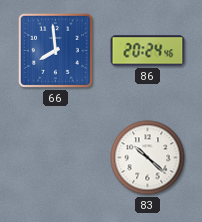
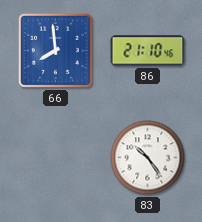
86: 20:24 -> 21:10
83: 10:22 -> 10:24
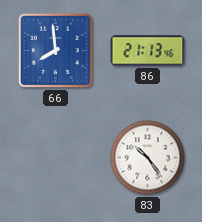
86: 21:10 -> 21:13
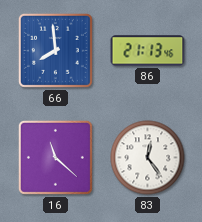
16: none -> 11:22
83: 10:24 -> 12:24
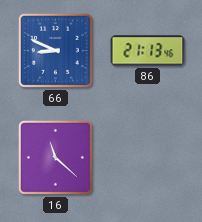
66: 7:59 -> 8:49
83: 12:24 -> none
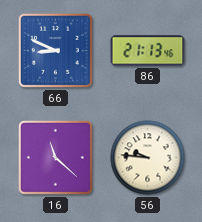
56: none -> 9:46
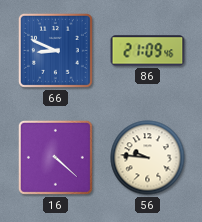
86: 21:13 -> 21:09
16: 11:22 -> 4:22
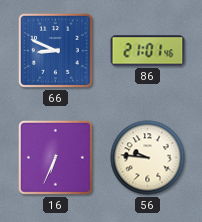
86: 21:09 -> 21:01
16: 4:22 -> 6:34
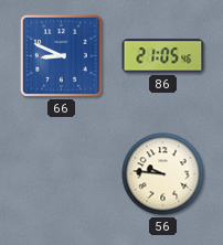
86: 21:01 -> 21:05
16: 6:34 -> none
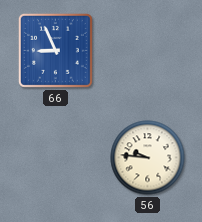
66: 8:49 -> 8:56
86: 21:05 -> none
